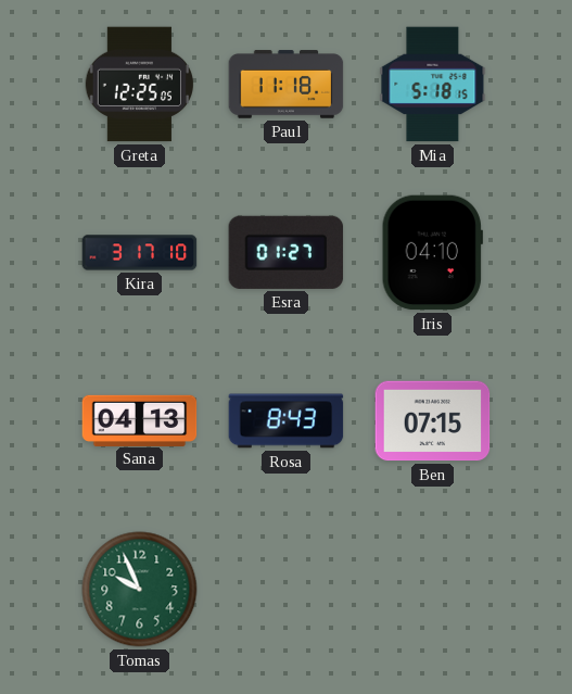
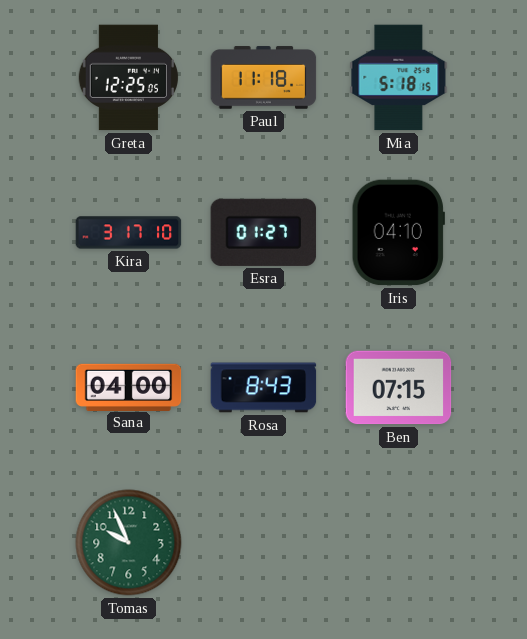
Sana: 04:13 -> 04:00
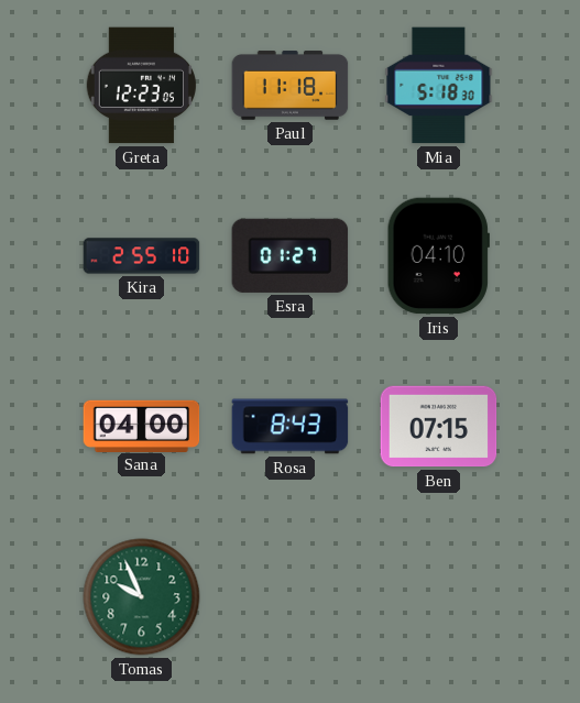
Greta: 12:25 -> 12:23
Mia: 5:18:15 -> 5:18:30
Kira: 3:17 -> 2:55
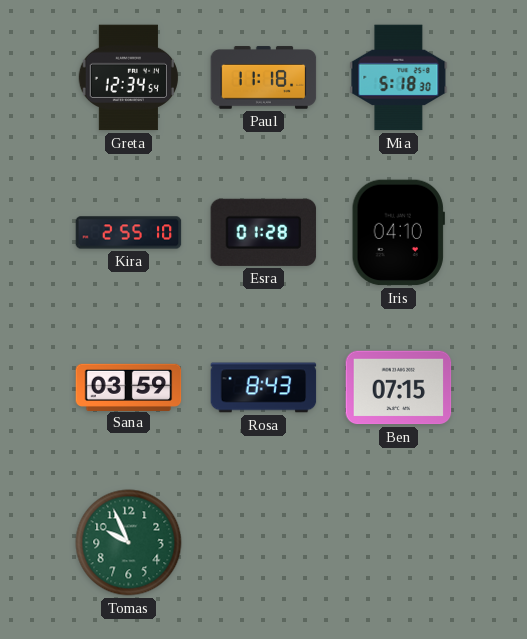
Greta: 12:23 -> 12:34
Esra: 01:27 -> 01:28
Sana: 04:00 -> 03:59
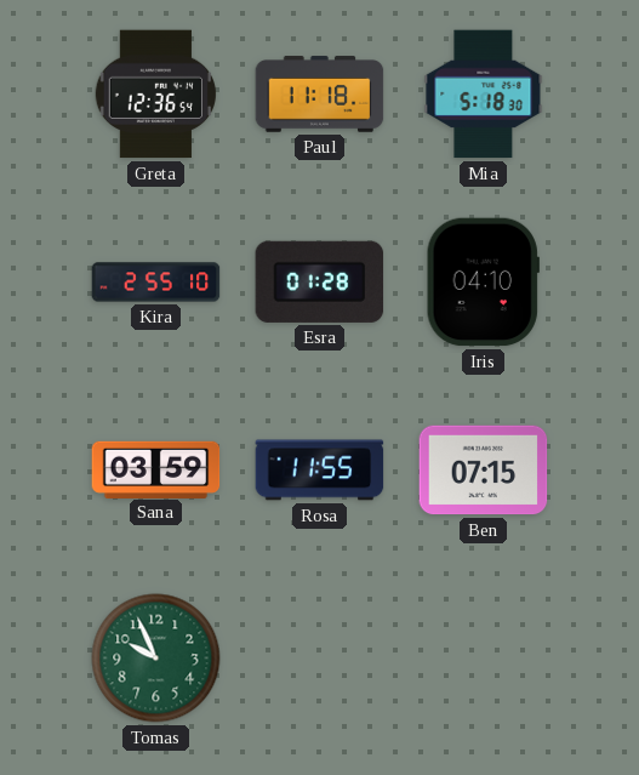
Greta: 12:34 -> 12:36
Rosa: 8:43 -> 11:55
